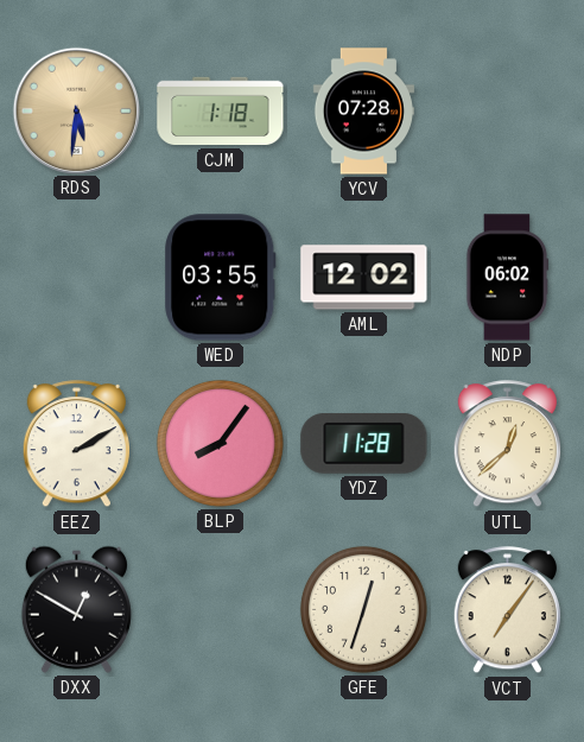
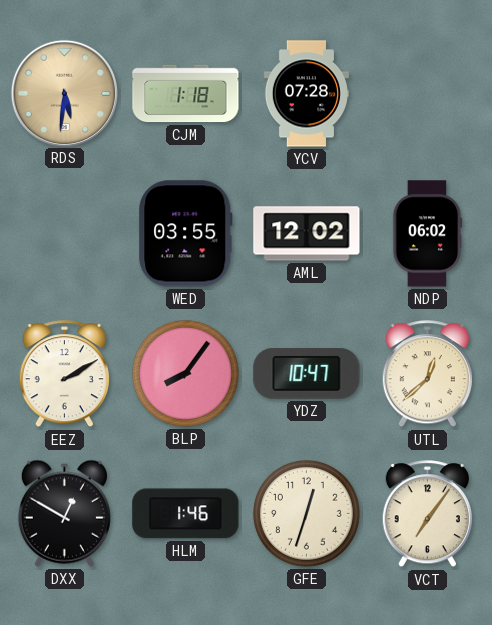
YDZ: 11:28 -> 10:47
HLM: none -> 1:46
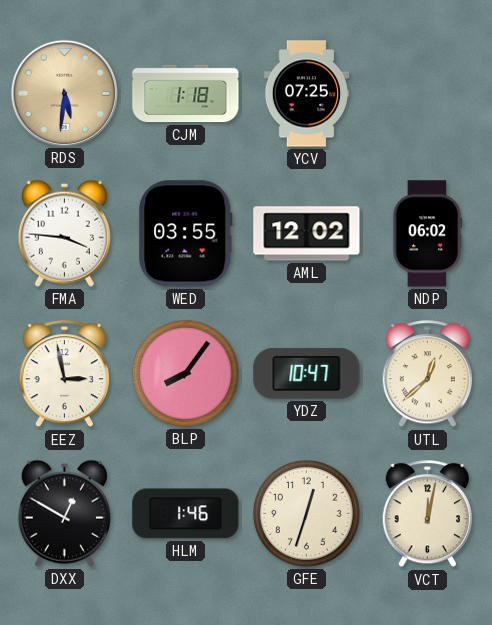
YCV: 07:28 -> 07:25
FMA: none -> 3:46
EEZ: 2:10 -> 2:58
VCT: 7:06 -> 12:02
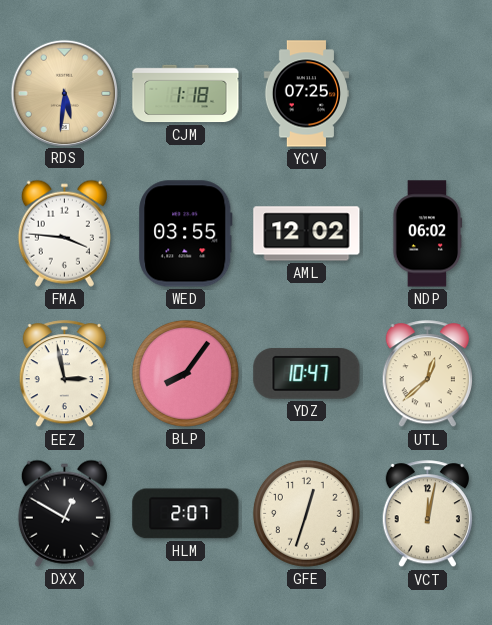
HLM: 1:46 -> 2:07
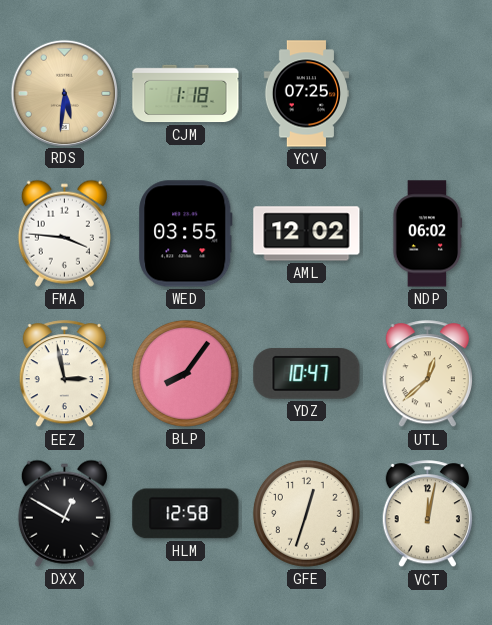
HLM: 2:07 -> 12:58
